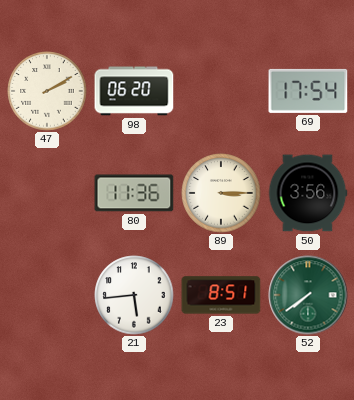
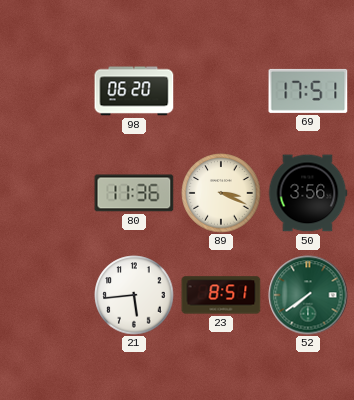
47: 2:10 -> none
69: 17:54 -> 17:51
89: 3:15 -> 3:19
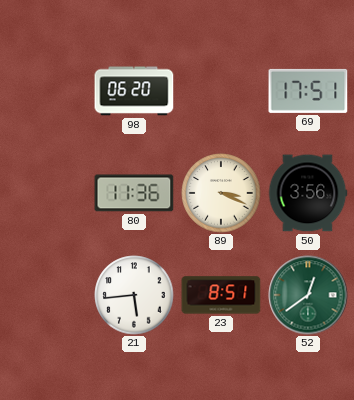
52: 7:39 -> 12:39
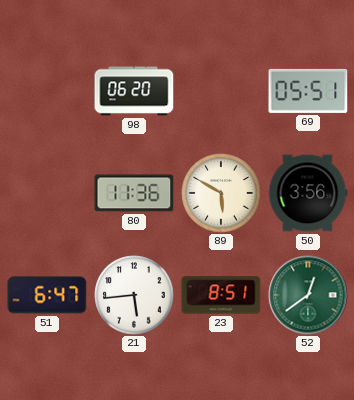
69: 17:51 -> 05:51
89: 3:19 -> 5:50
51: none -> 6:47
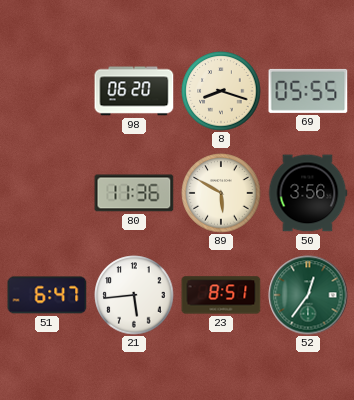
8: none -> 8:18
69: 05:51 -> 05:55
52: 12:39 -> 12:36
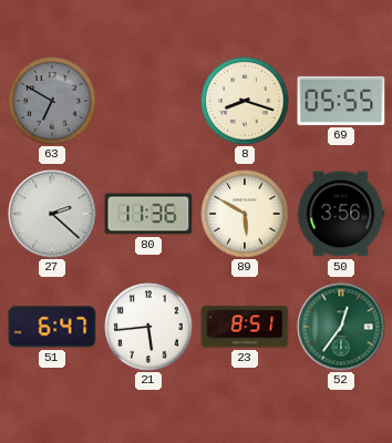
63: none -> 6:50
98: 06:20 -> none
27: none -> 2:22
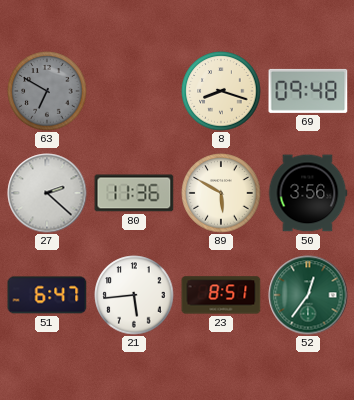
69: 05:55 -> 09:48
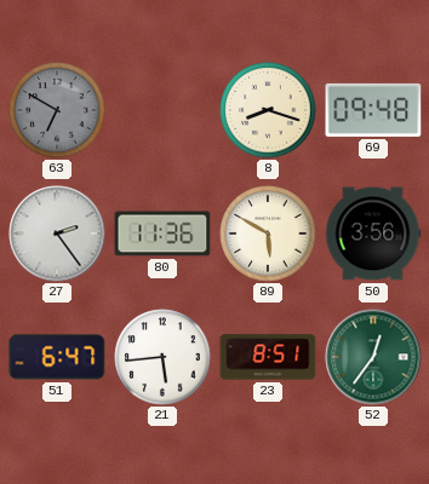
27: 2:22 -> 2:24
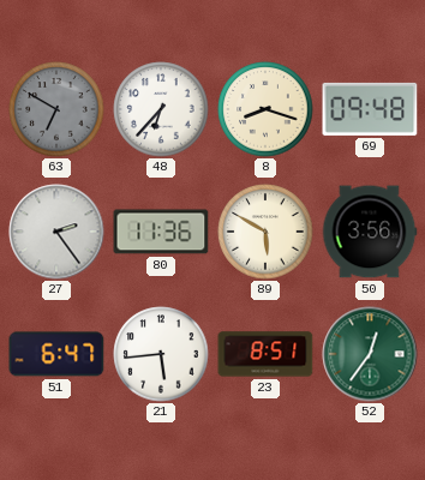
48: none -> 6:37
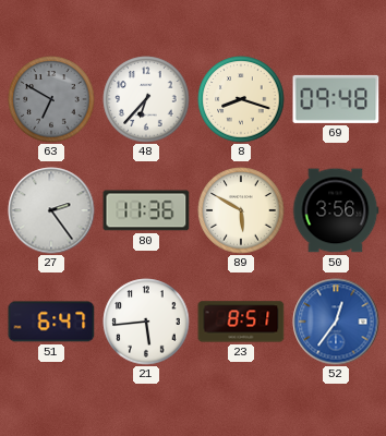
52 dial: green -> blue
